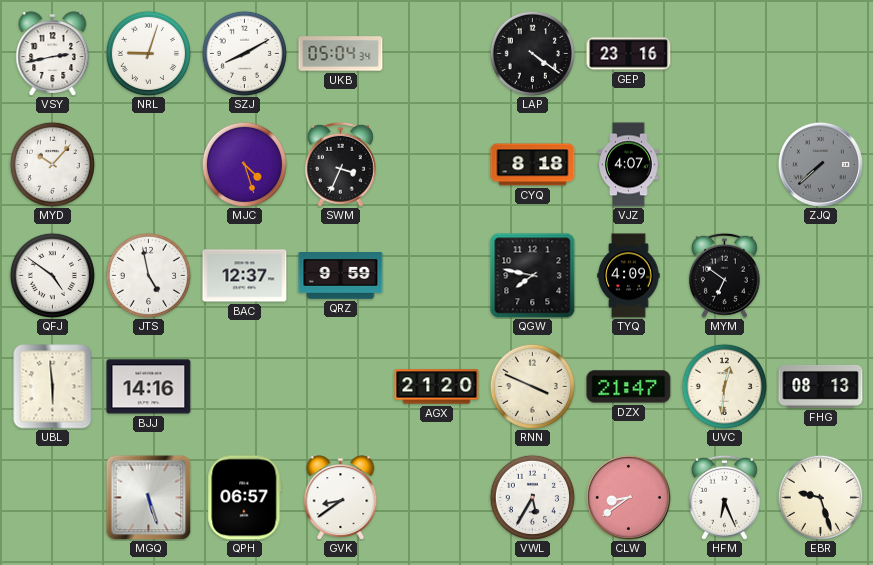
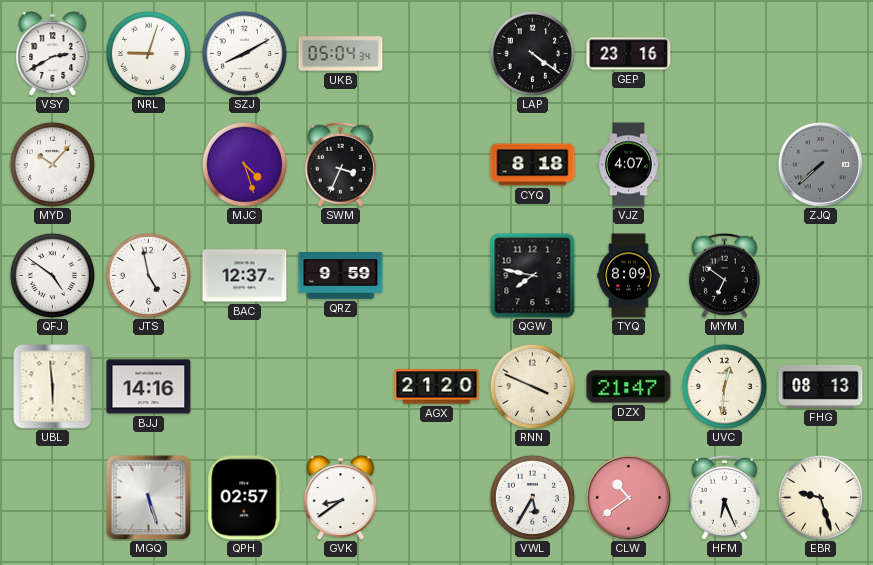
VSY: 2:43 -> 2:40
TYQ: 4:09 -> 8:09
QPH: 06:57 -> 02:57
CLW: 8:39 -> 10:39
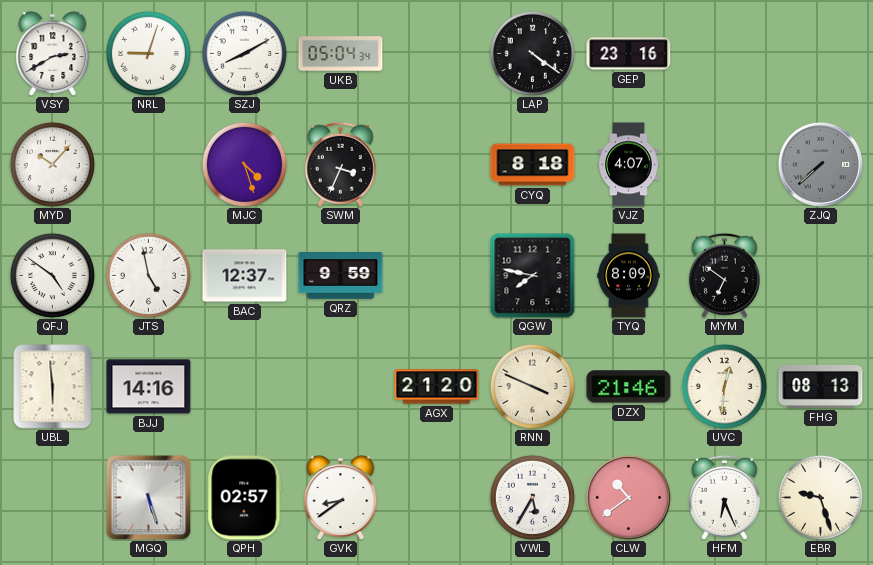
DZX: 21:47 -> 21:46
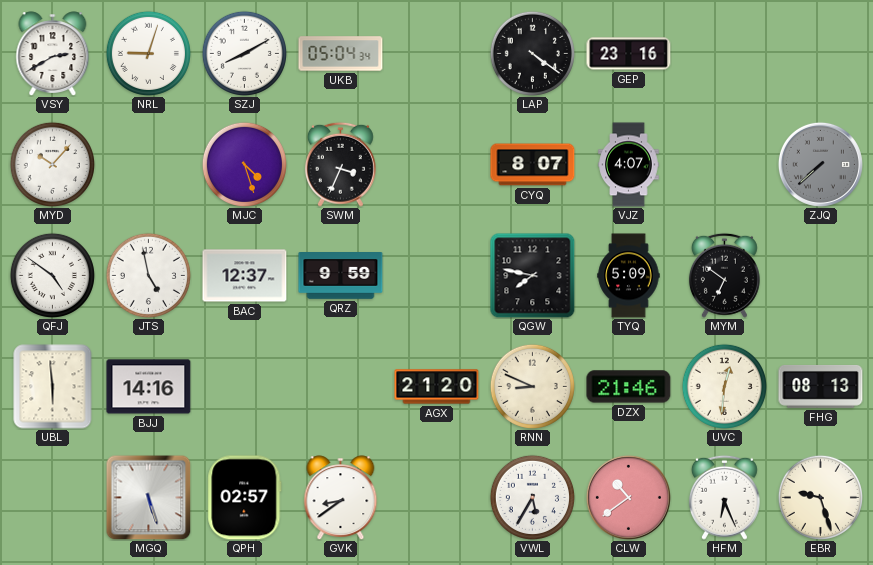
CYQ: 8:18 -> 8:07
TYQ: 8:09 -> 5:09
RNN: 3:49 -> 8:49
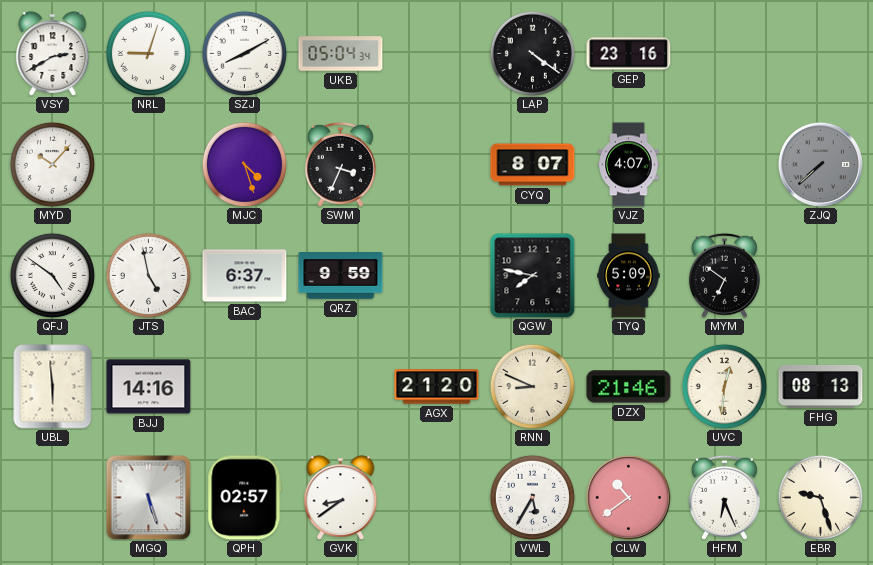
BAC: 12:37 -> 6:37
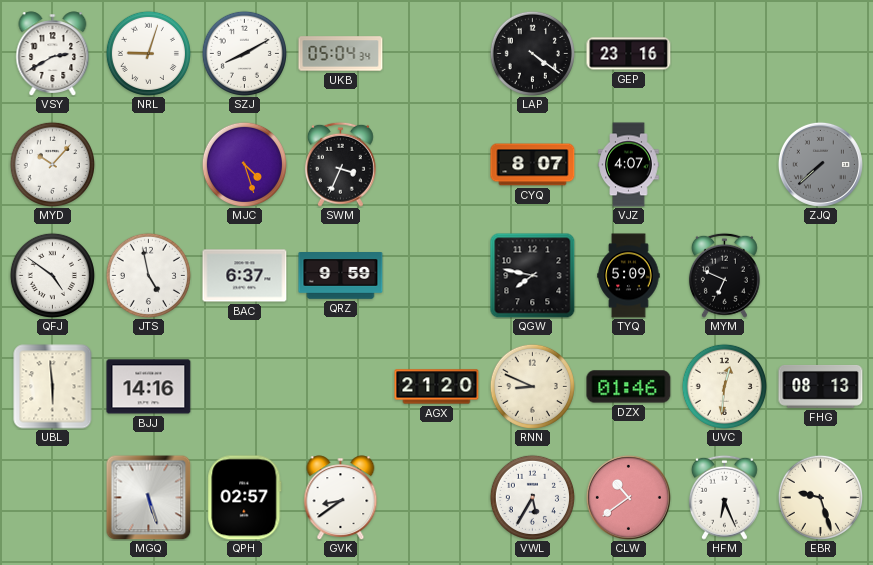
MYM: 6:51 -> 6:49
DZX: 21:46 -> 01:46
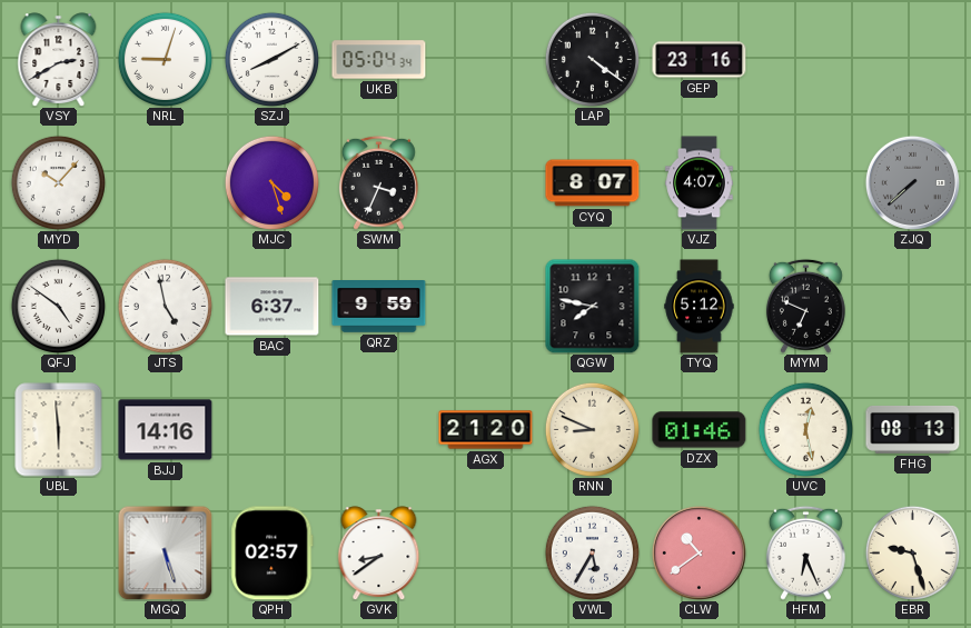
TYQ: 5:09 -> 5:12
UVC: 12:31 -> 12:28
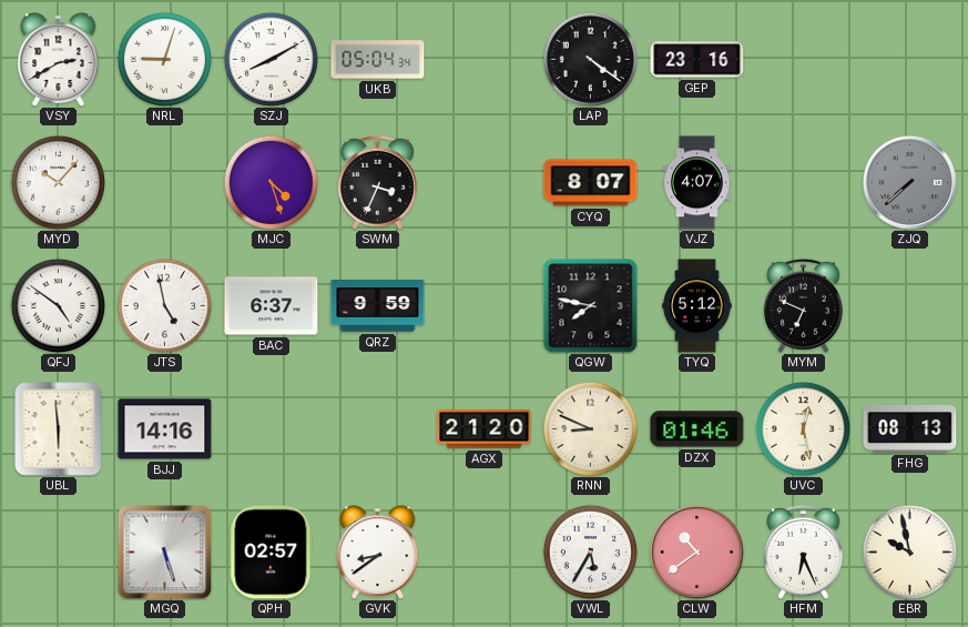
EBR: 9:27 -> 9:58
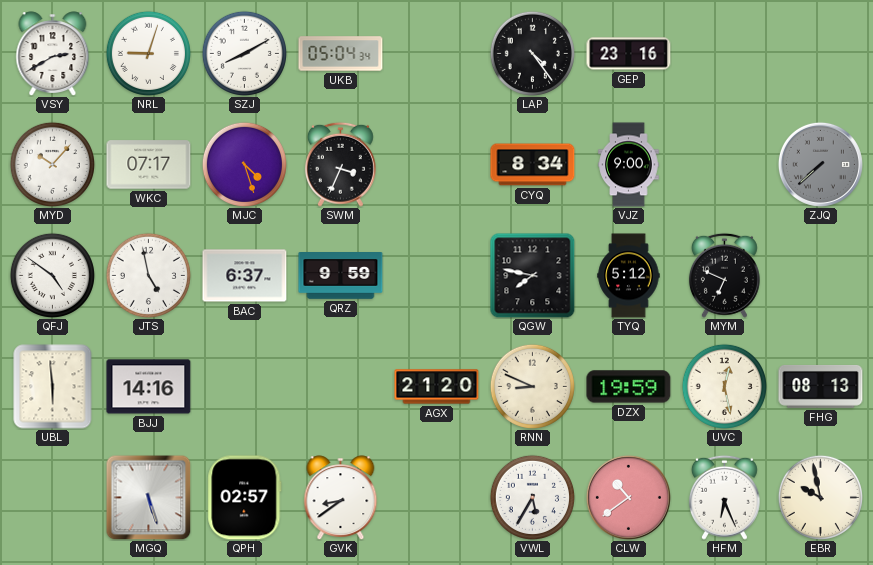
LAP: 4:21 -> 4:24
WKC: none -> 07:17
CYQ: 8:07 -> 8:34
VJZ: 4:07 -> 9:00
DZX: 01:46 -> 19:59
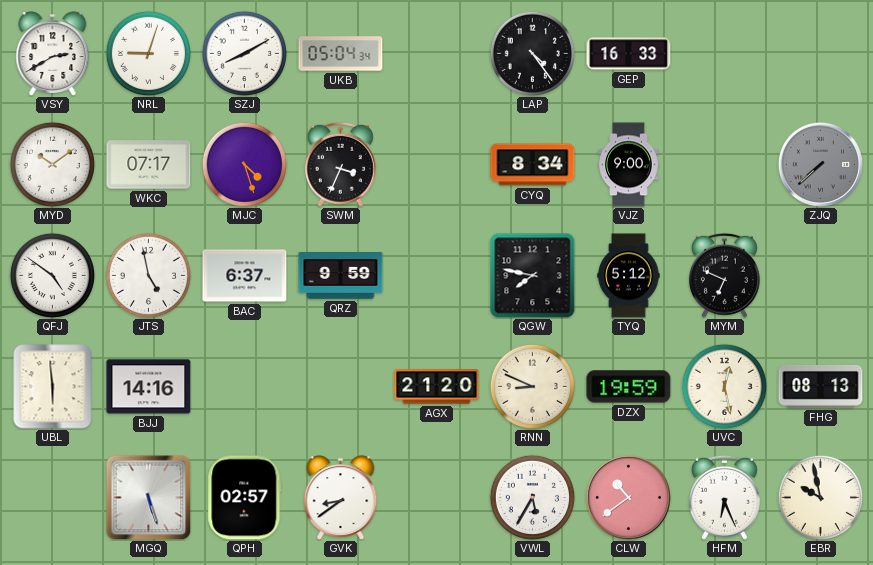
GEP: 23:16 -> 16:33
MYD: 10:07 -> 10:09
